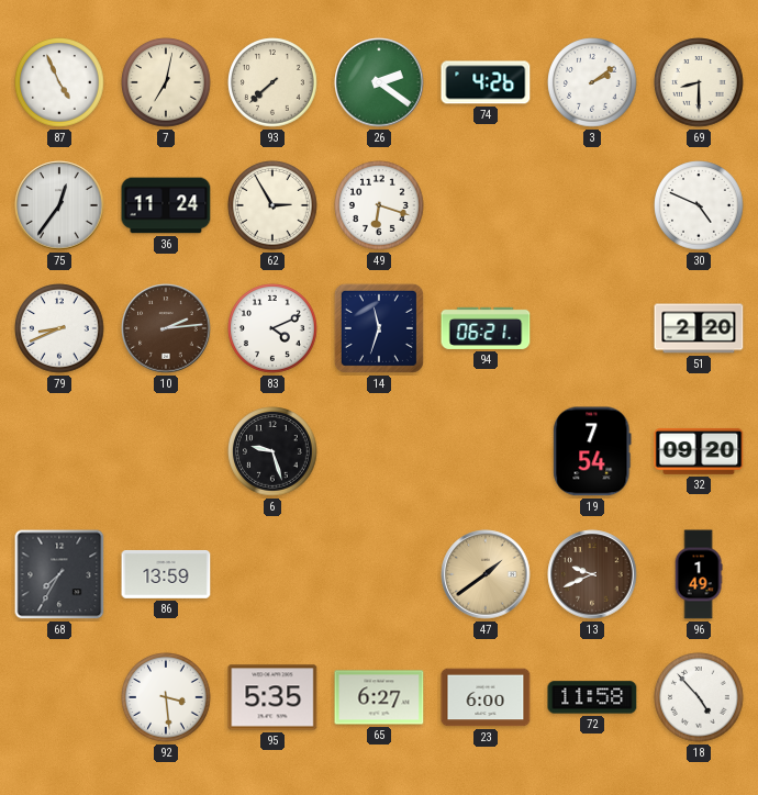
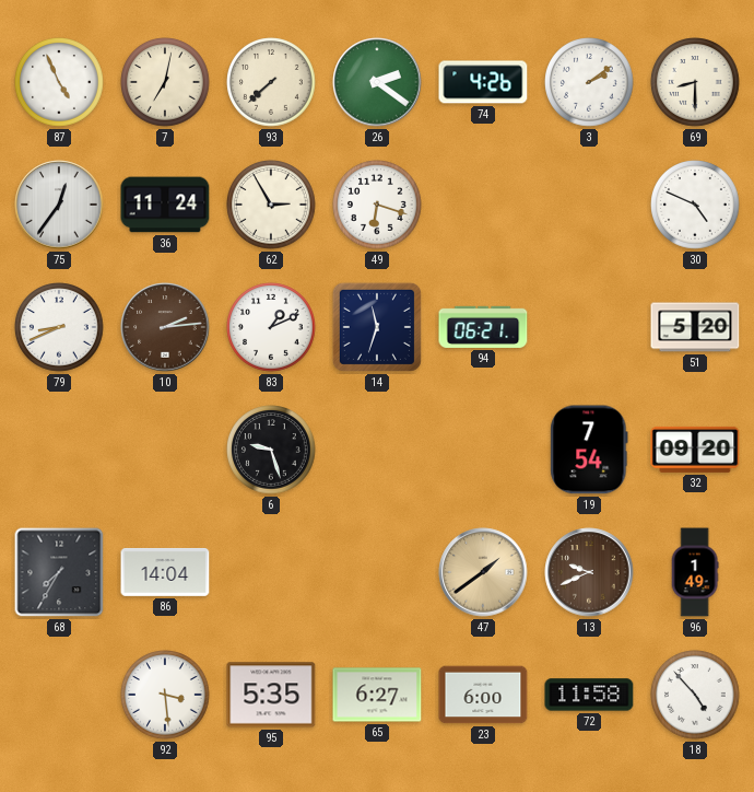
83: 4:11 -> 1:11
51: 2:20 -> 5:20
86: 13:59 -> 14:04
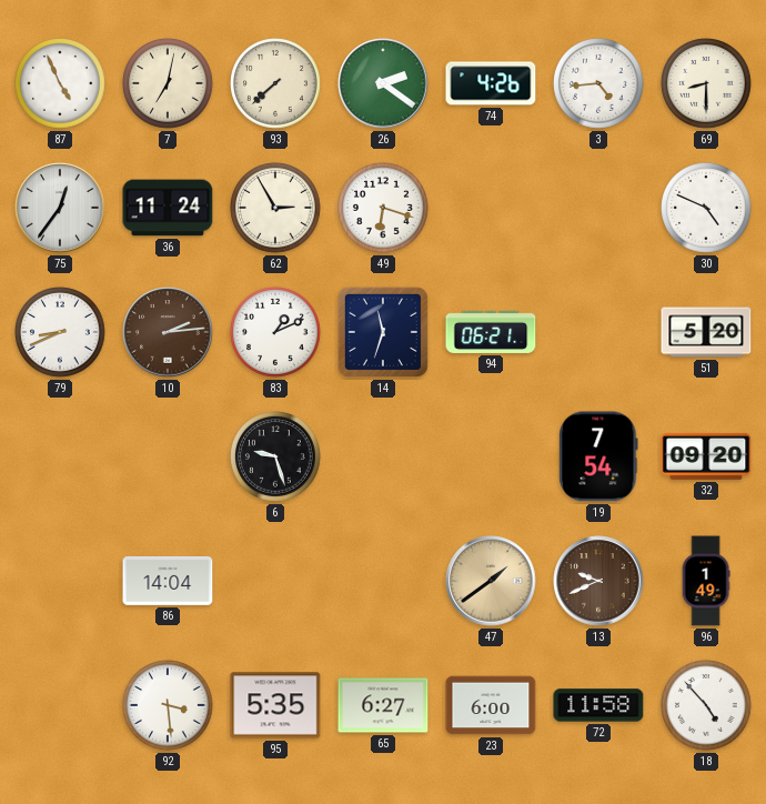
3: 2:09 -> 4:44
68: 7:35 -> none
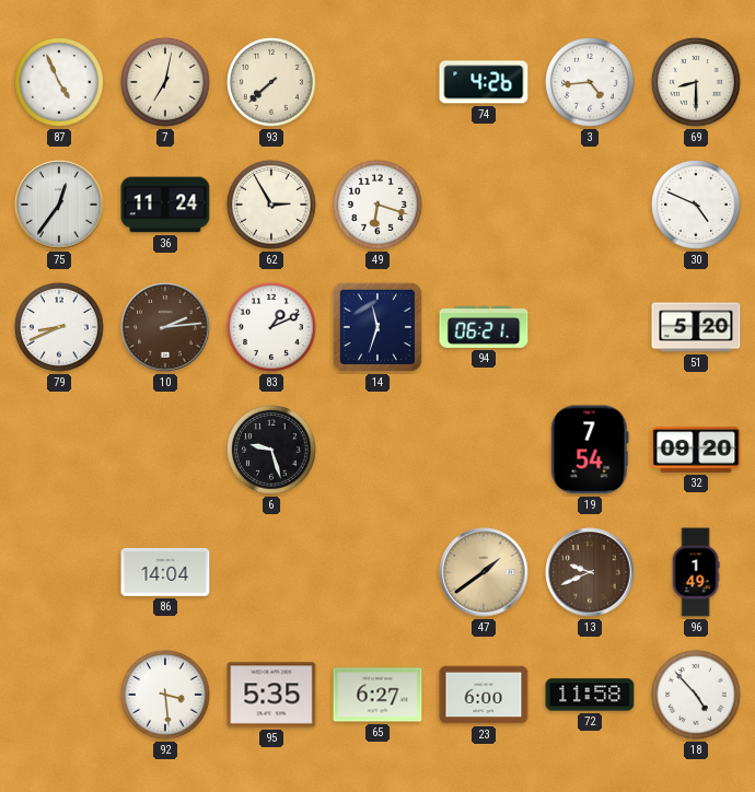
26: 2:21 -> none
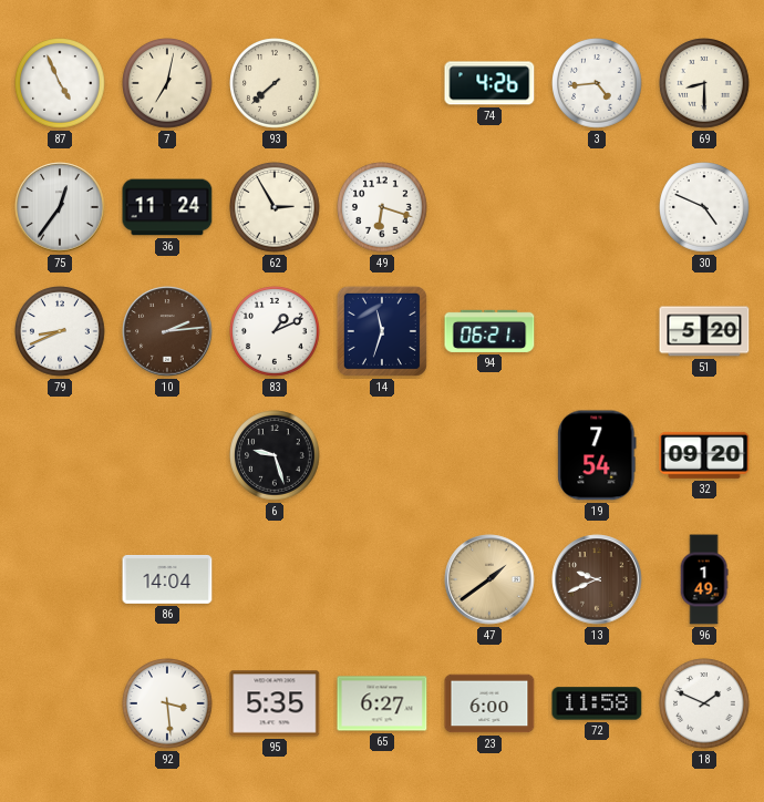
18: 4:53 -> 1:49
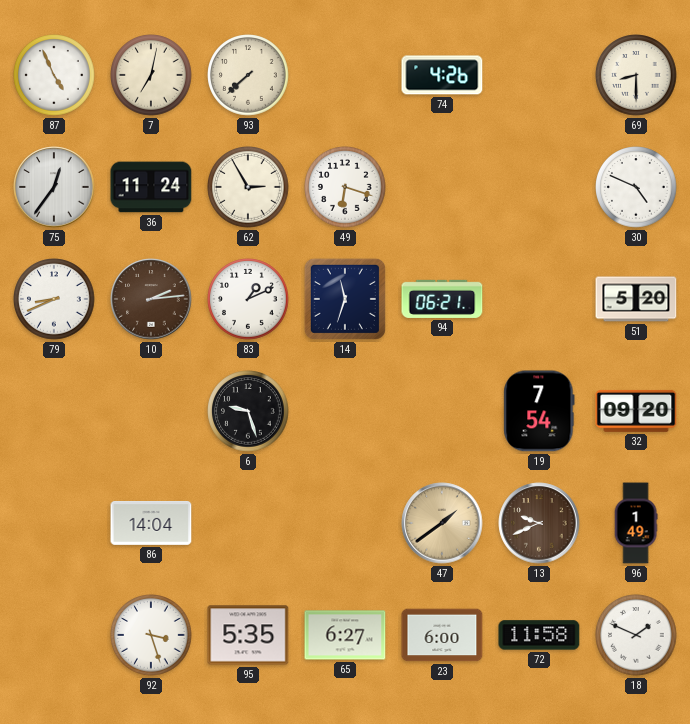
3: 4:44 -> none
92: 3:29 -> 3:27
